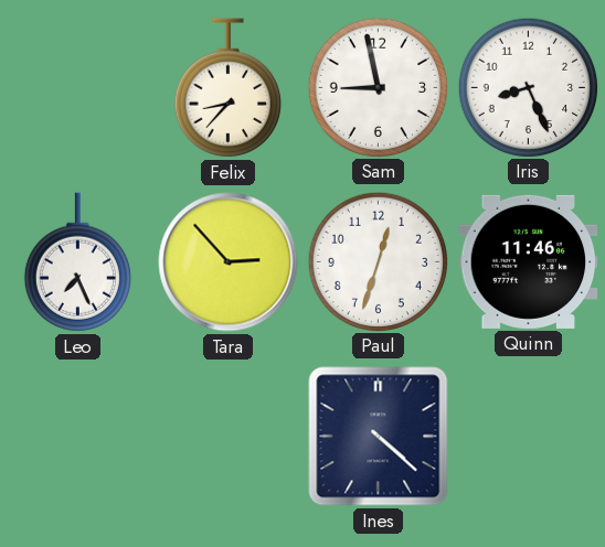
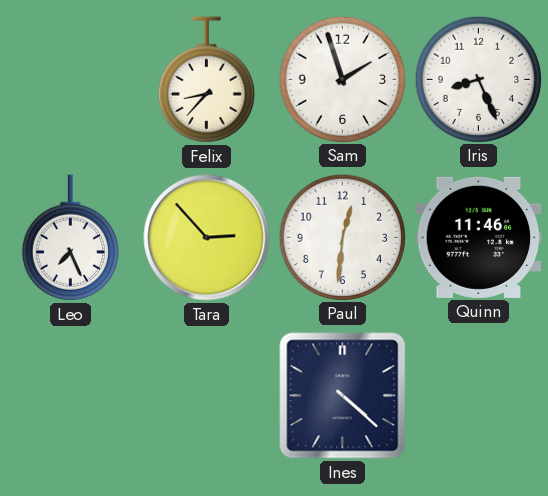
Sam: 8:58 -> 1:57
Paul: 12:33 -> 12:31
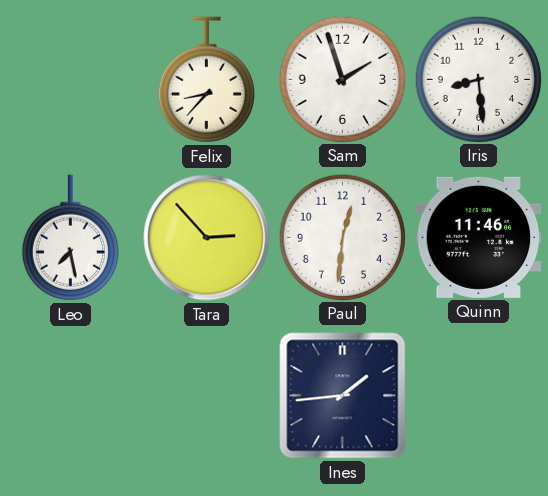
Iris: 8:26 -> 8:29
Leo: 7:26 -> 7:28
Ines: 4:22 -> 1:44
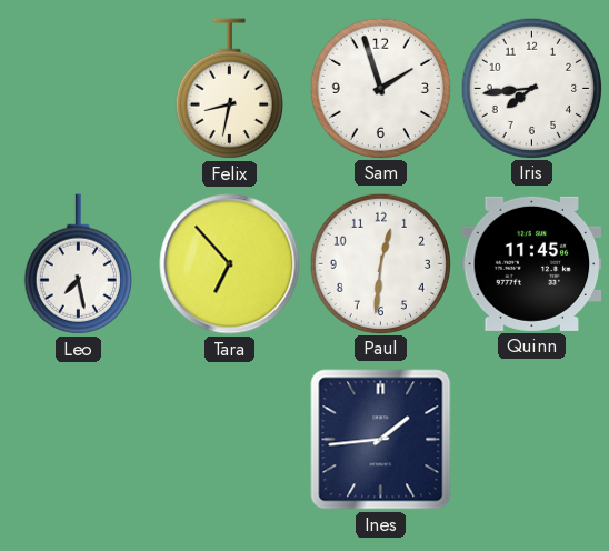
Felix: 8:37 -> 8:32
Iris: 8:29 -> 7:44
Tara: 2:53 -> 6:53
Quinn: 11:46 -> 11:45
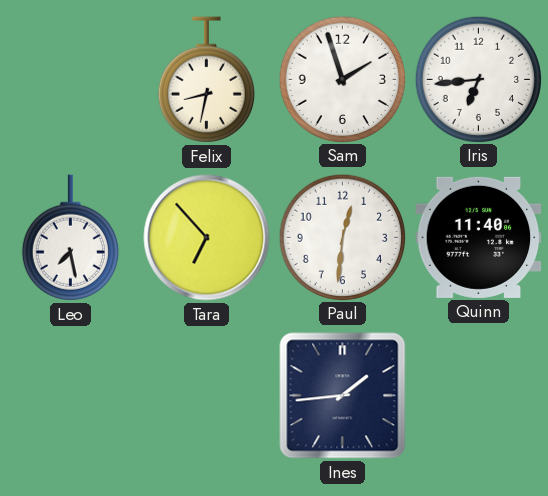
Iris: 7:44 -> 6:44
Quinn: 11:45 -> 11:40
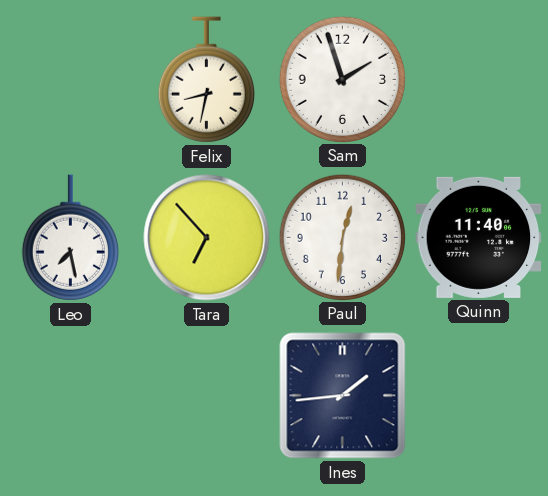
Iris: 6:44 -> none
